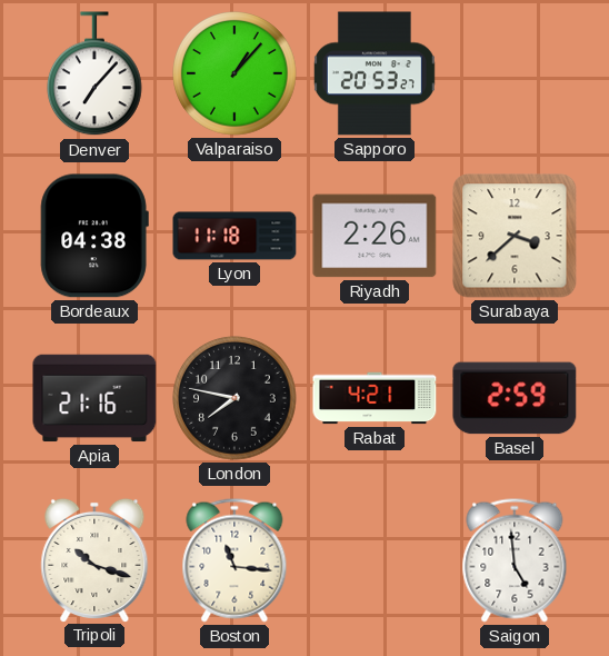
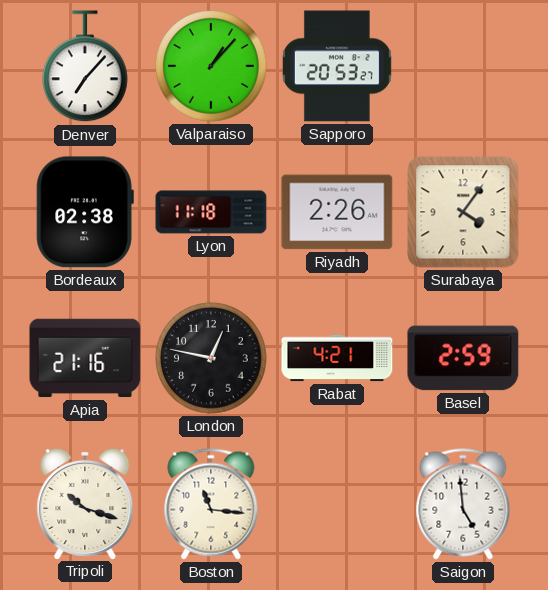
Bordeaux: 04:38 -> 02:38
Surabaya: 3:38 -> 4:06
London: 7:47 -> 12:47
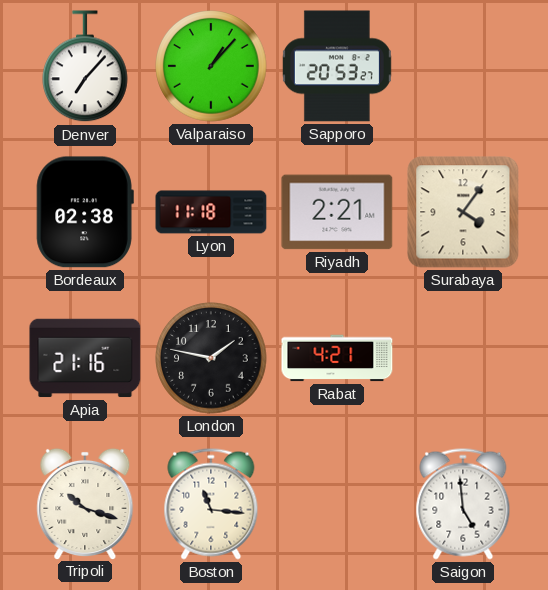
Riyadh: 2:26 -> 2:21
London: 12:47 -> 1:47
Basel: 2:59 -> none
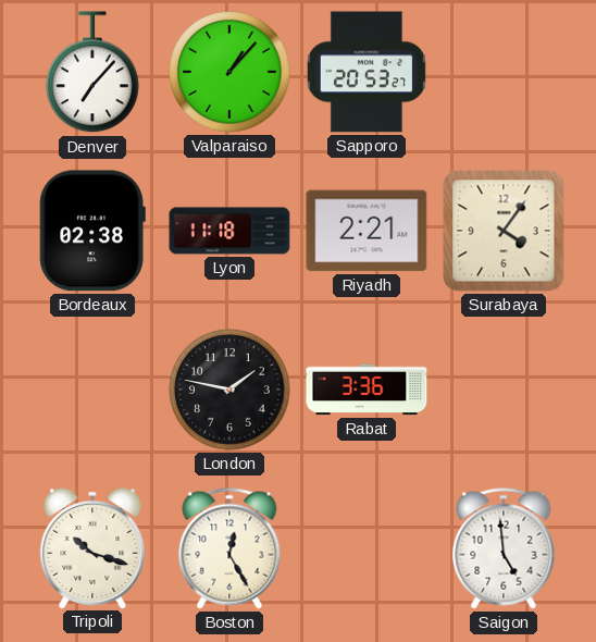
Apia: 21:16 -> none
Rabat: 4:21 -> 3:36
Boston: 11:16 -> 12:25
